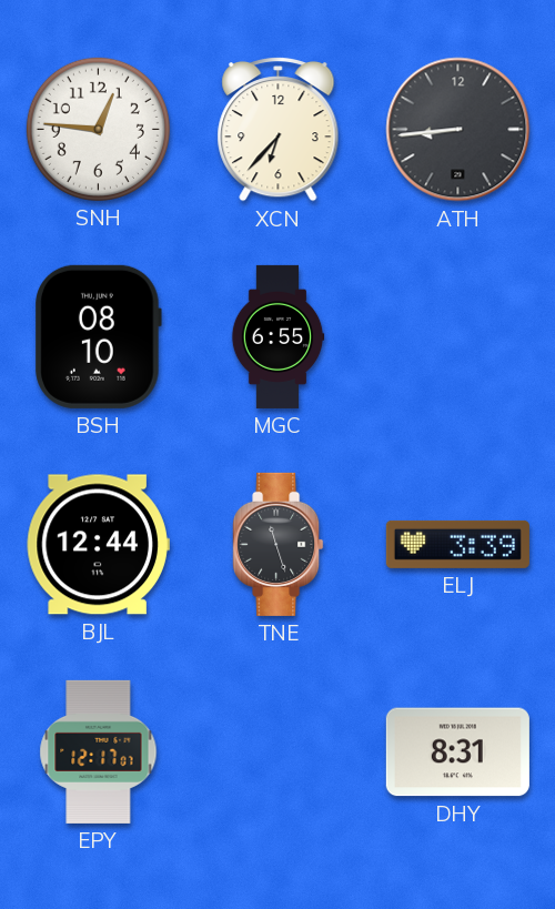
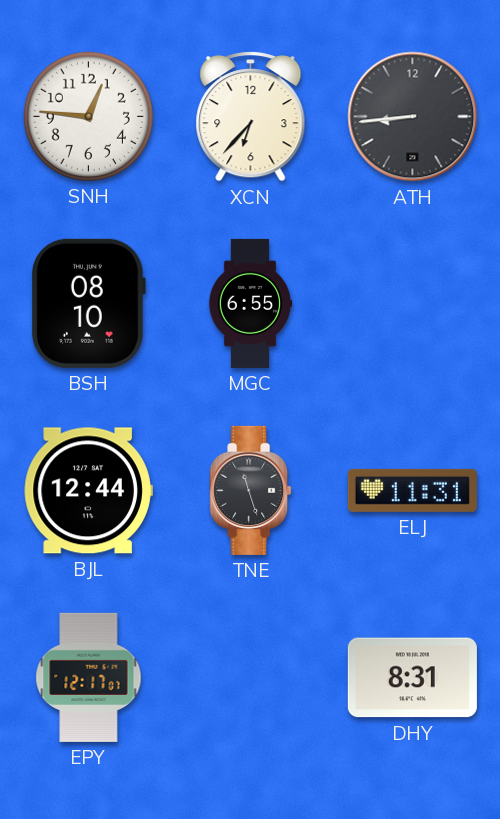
ELJ: 3:39 -> 11:31
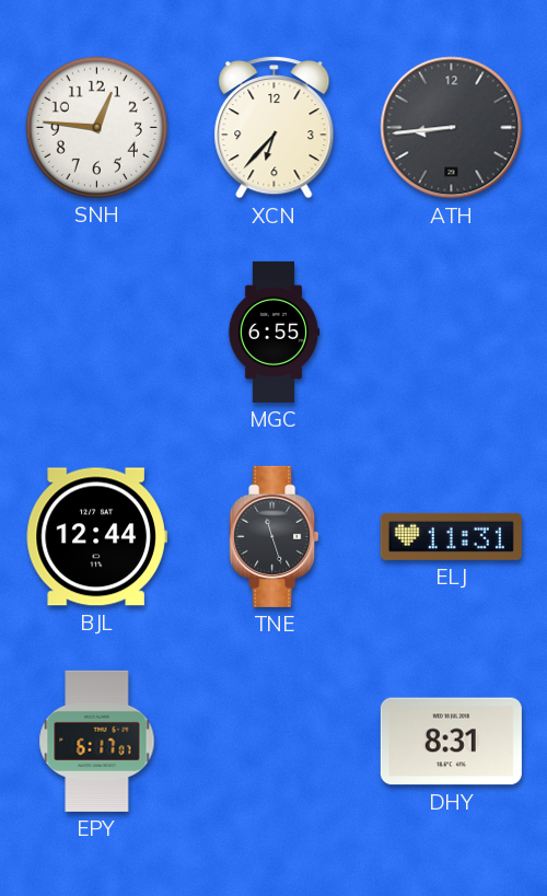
BSH: 08:10 -> none
EPY: 12:17 -> 6:17
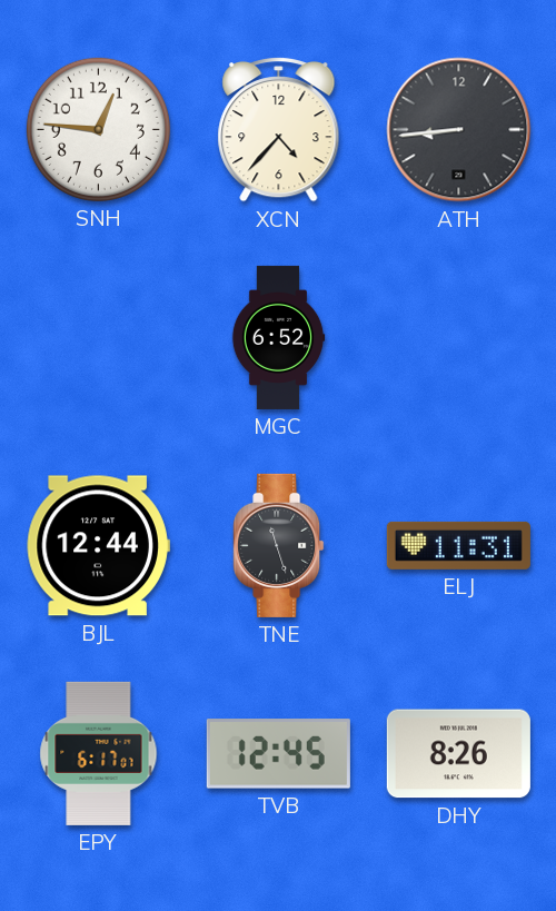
XCN: 6:37 -> 4:37
MGC: 6:55 -> 6:52
TVB: none -> 12:45
DHY: 8:31 -> 8:26
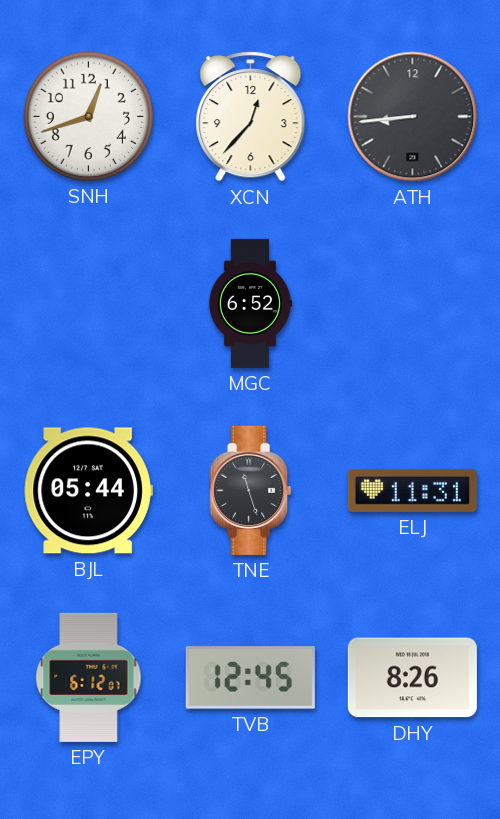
SNH: 12:46 -> 12:42
XCN: 4:37 -> 12:37
BJL: 12:44 -> 05:44
EPY: 6:17 -> 6:12
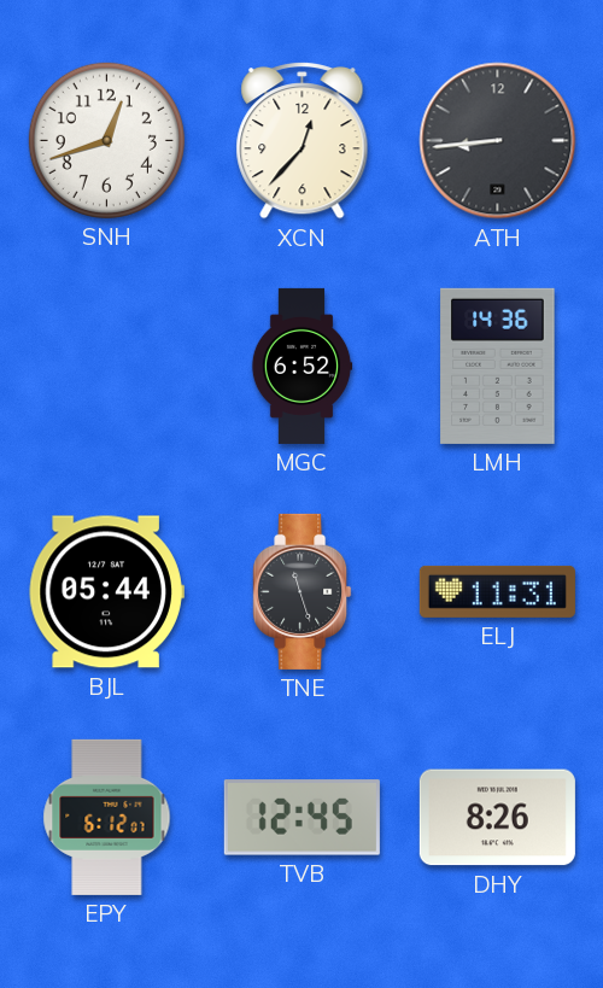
LMH: none -> 14:36
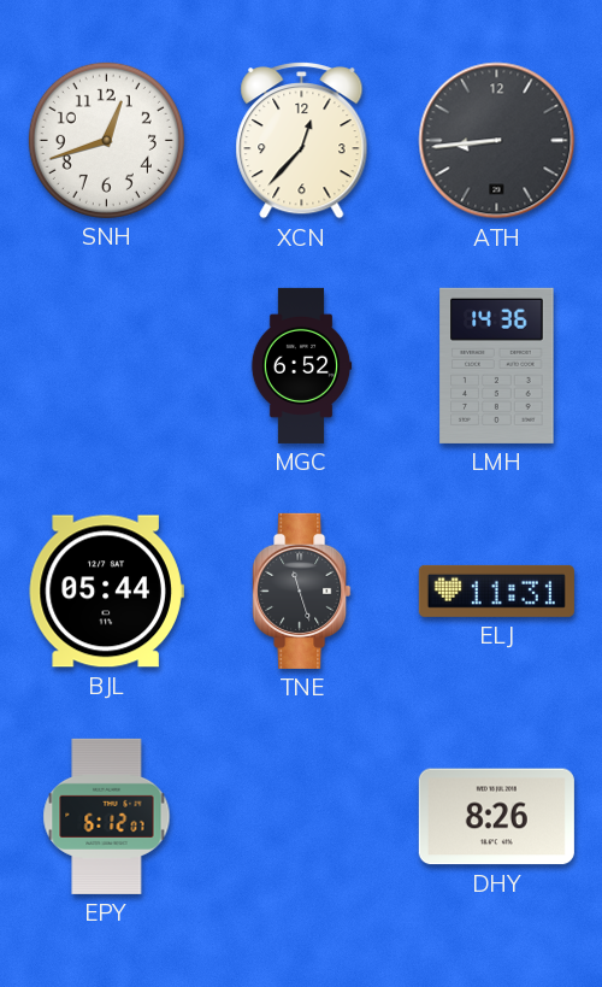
TVB: 12:45 -> none
